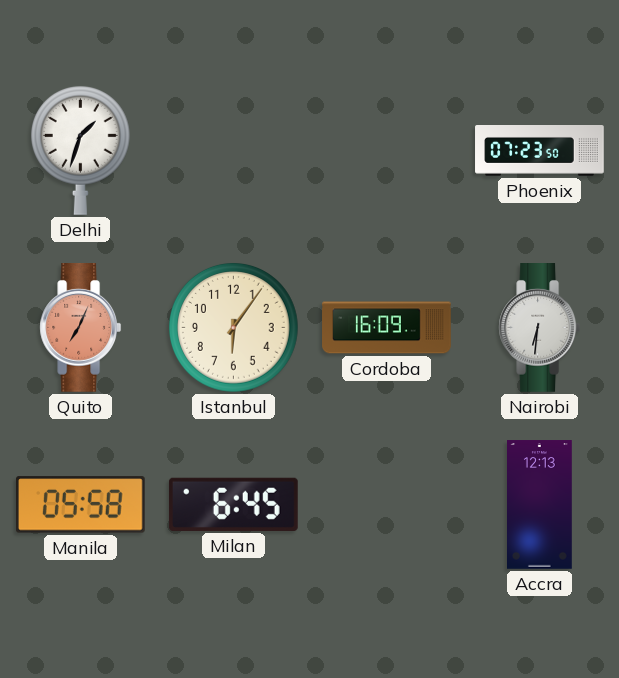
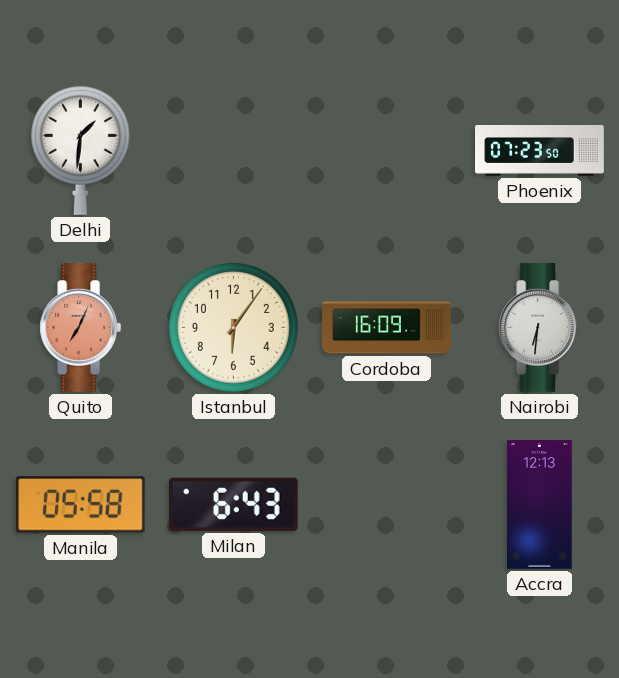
Delhi: 1:33 -> 1:31
Milan: 6:45 -> 6:43
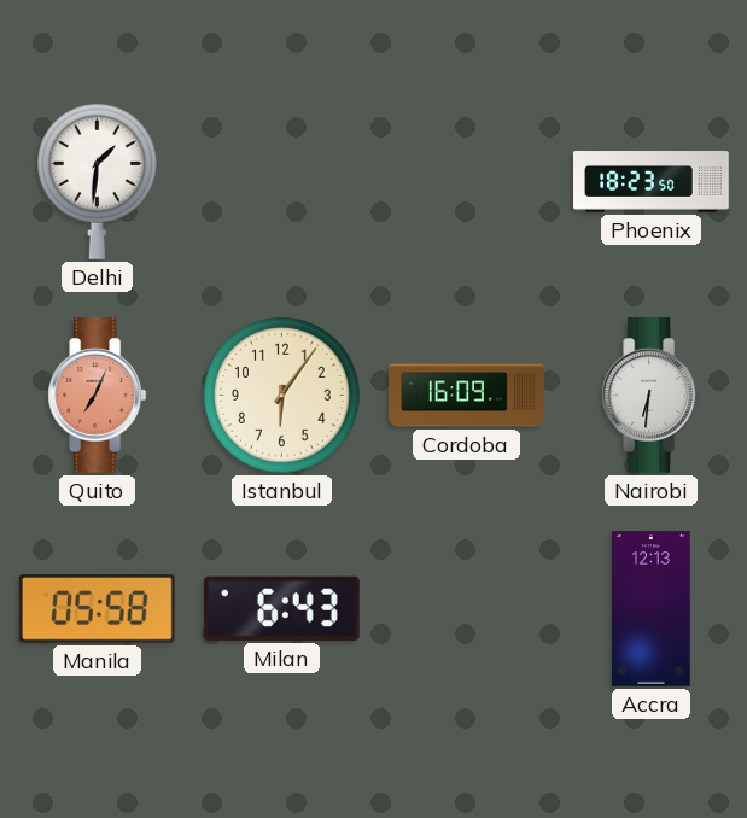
Phoenix: 07:23 -> 18:23
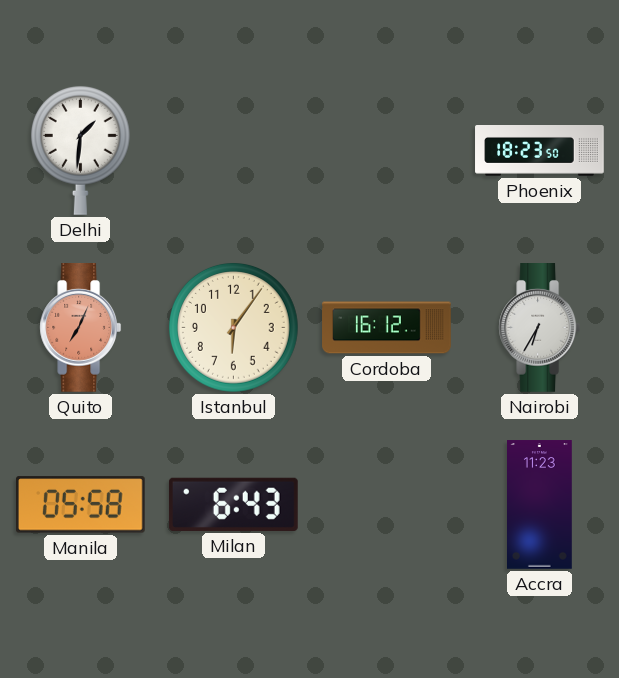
Cordoba: 16:09 -> 16:12
Nairobi: 6:31 -> 6:35
Accra: 12:13 -> 11:23
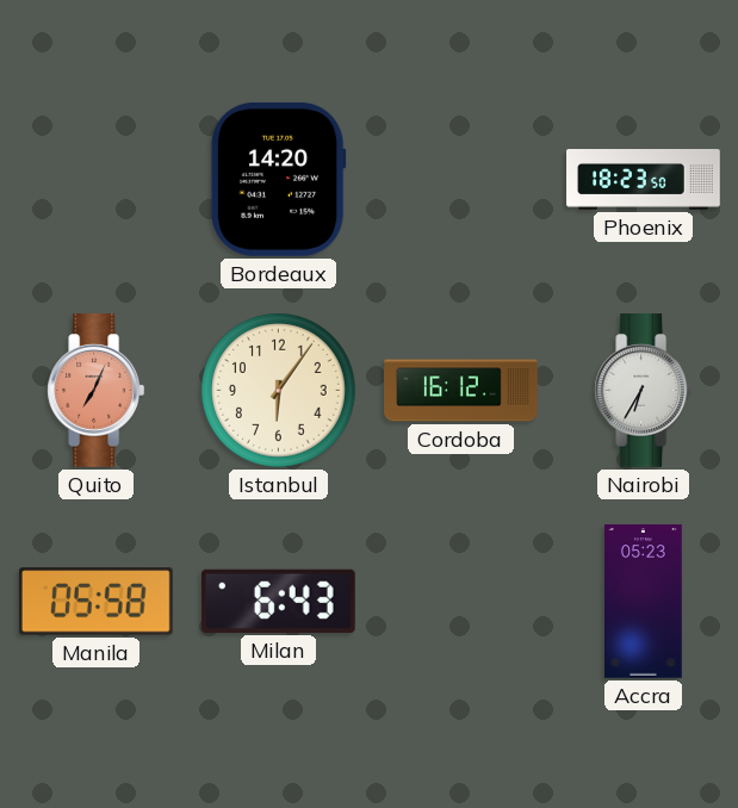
Delhi: 1:31 -> none
Bordeaux: none -> 14:20
Accra: 11:23 -> 05:23
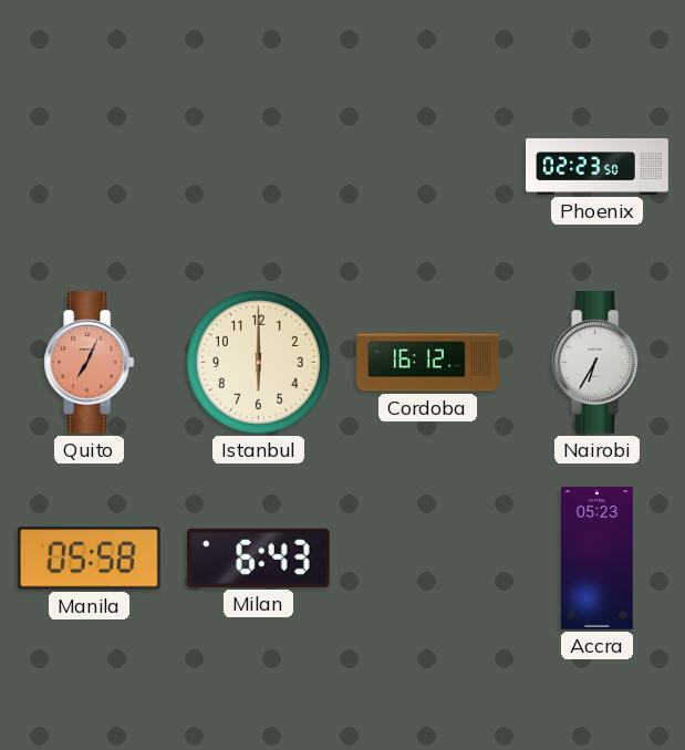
Bordeaux: 14:20 -> none
Phoenix: 18:23 -> 02:23
Istanbul: 6:06 -> 6:00
